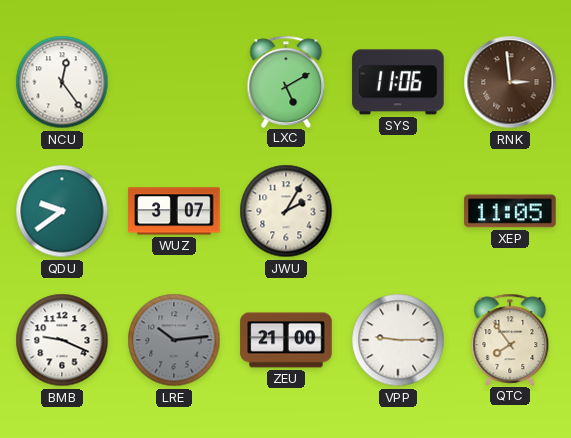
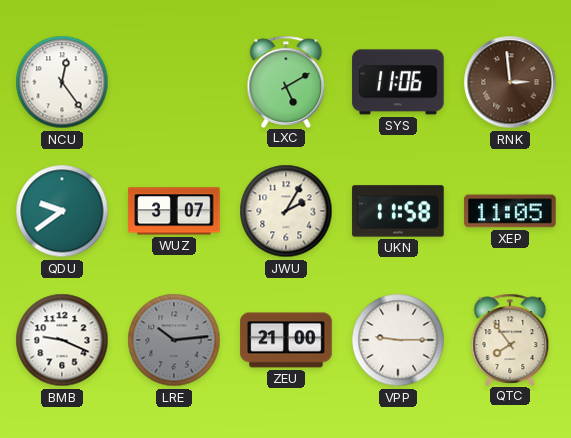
UKN: none -> 11:58
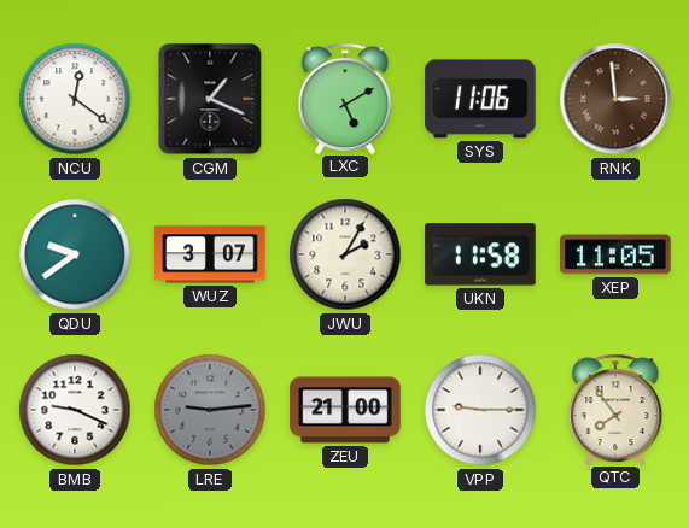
NCU: 12:24 -> 12:21
CGM: none -> 1:19
LRE: 10:14 -> 9:14
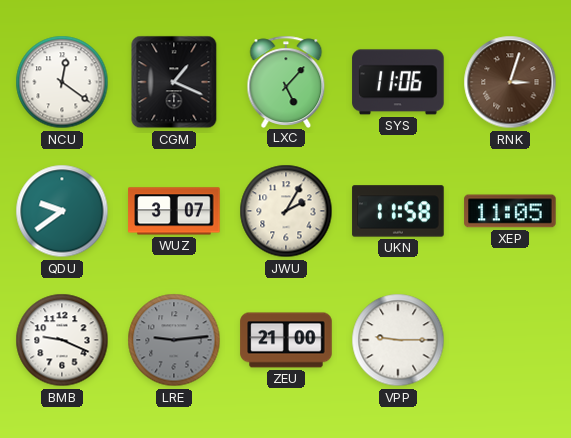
LXC: 5:10 -> 5:07
RNK: 2:59 -> 3:03
QTC: 7:54 -> none
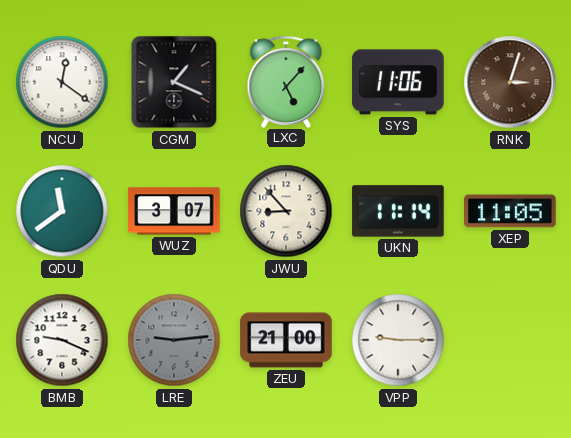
QDU: 9:39 -> 11:39
JWU: 2:05 -> 8:53
UKN: 11:58 -> 11:14
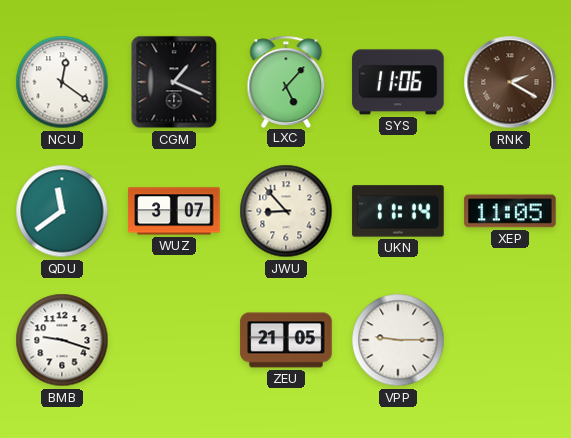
RNK: 3:03 -> 2:20
BMB: 9:19 -> 9:18
LRE: 9:14 -> none
ZEU: 21:00 -> 21:05
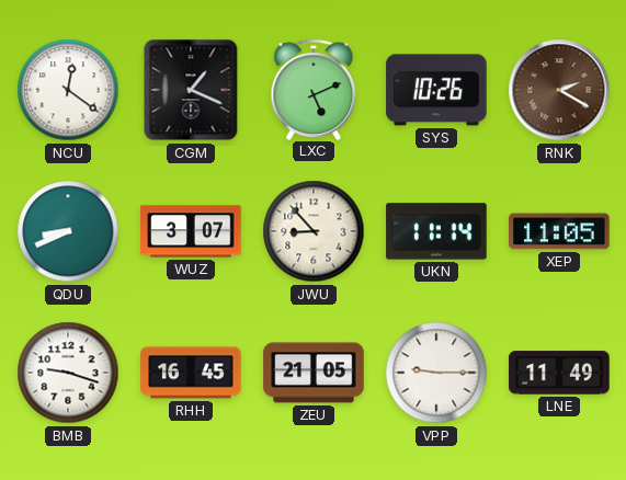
LXC: 5:07 -> 5:11
SYS: 11:06 -> 10:26
QDU: 11:39 -> 8:41
RHH: none -> 16:45
LNE: none -> 11:49
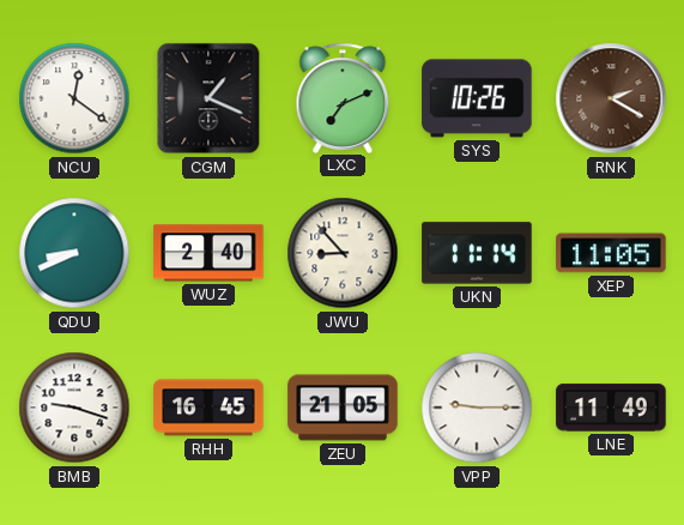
LXC: 5:11 -> 7:11
WUZ: 3:07 -> 2:40
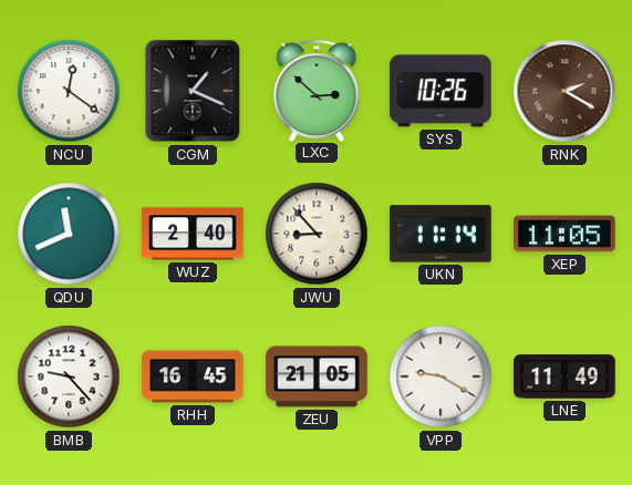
LXC: 7:11 -> 2:52
QDU: 8:41 -> 11:41
BMB: 9:18 -> 9:23
VPP: 9:15 -> 9:20
